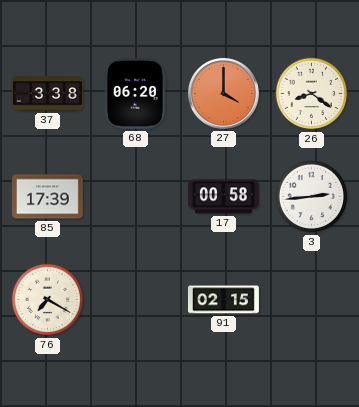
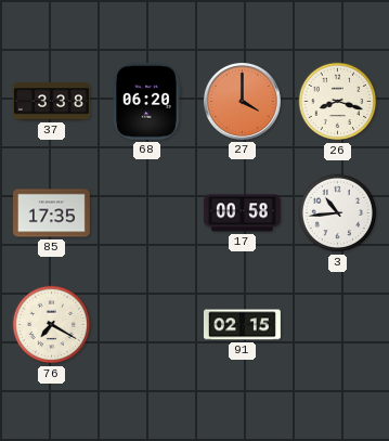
26: 8:21 -> 8:18
85: 17:39 -> 17:35
3: 2:44 -> 10:44
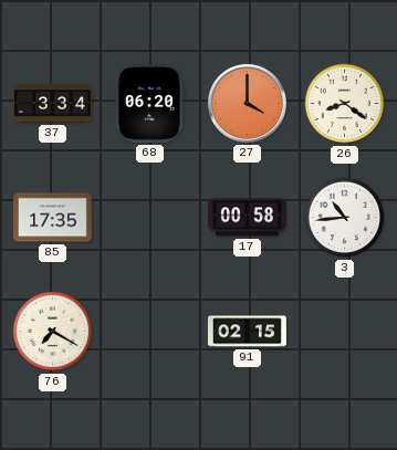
37: 3:38 -> 3:34
26: 8:18 -> 8:21
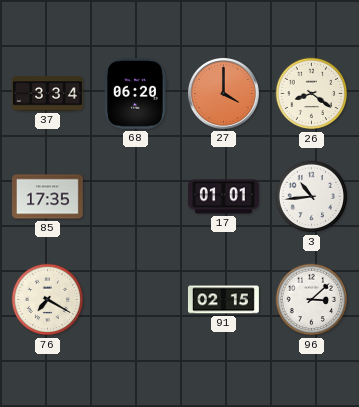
17: 00:58 -> 01:01
96: none -> 3:08
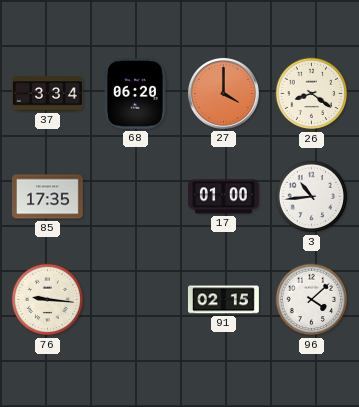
17: 01:01 -> 01:00
76: 7:20 -> 9:16
96: 3:08 -> 4:08
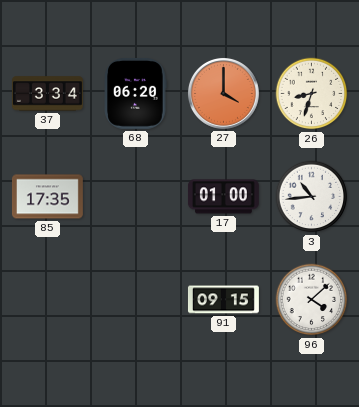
26: 8:21 -> 8:33
76: 9:16 -> none
91: 02:15 -> 09:15
